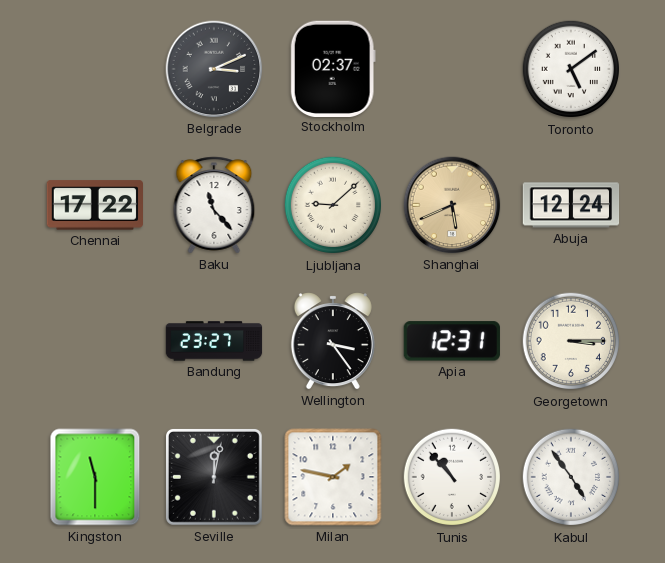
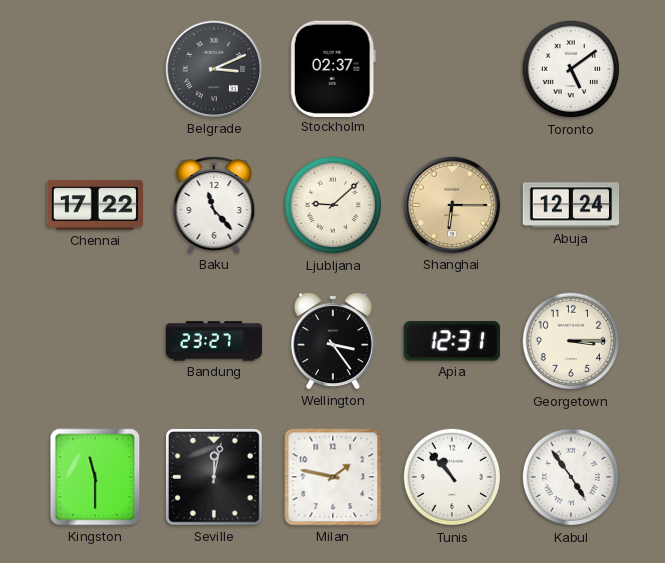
Shanghai: 5:41 -> 6:15
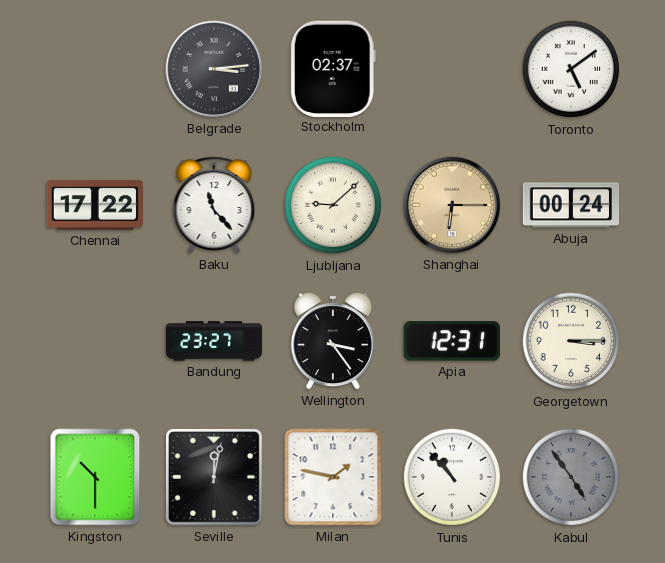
Belgrade: 3:11 -> 3:14
Abuja: 12:24 -> 00:24
Kingston: 11:30 -> 10:30
Kabul dial: white -> grey
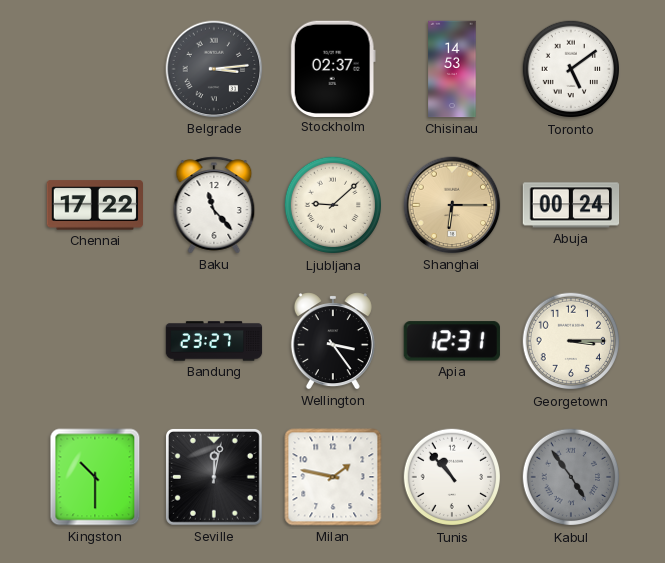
Chisinau: none -> 14:53
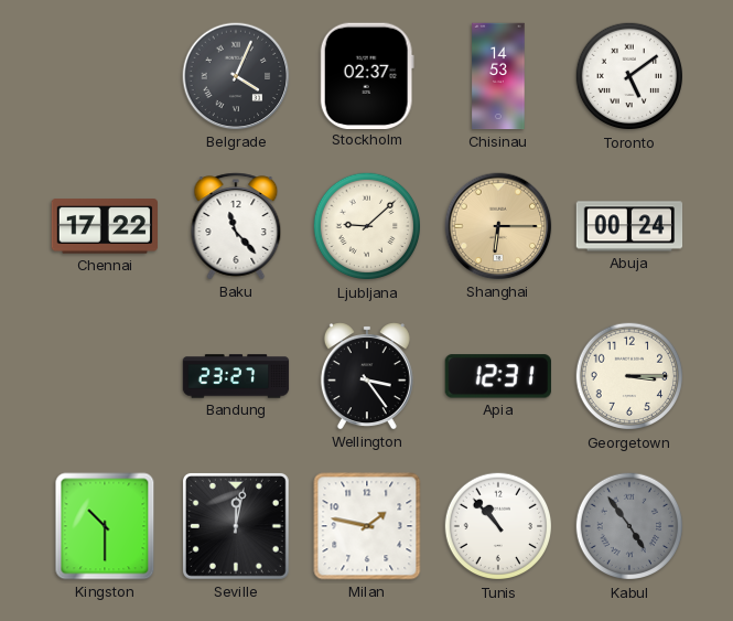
Belgrade: 3:14 -> 4:04
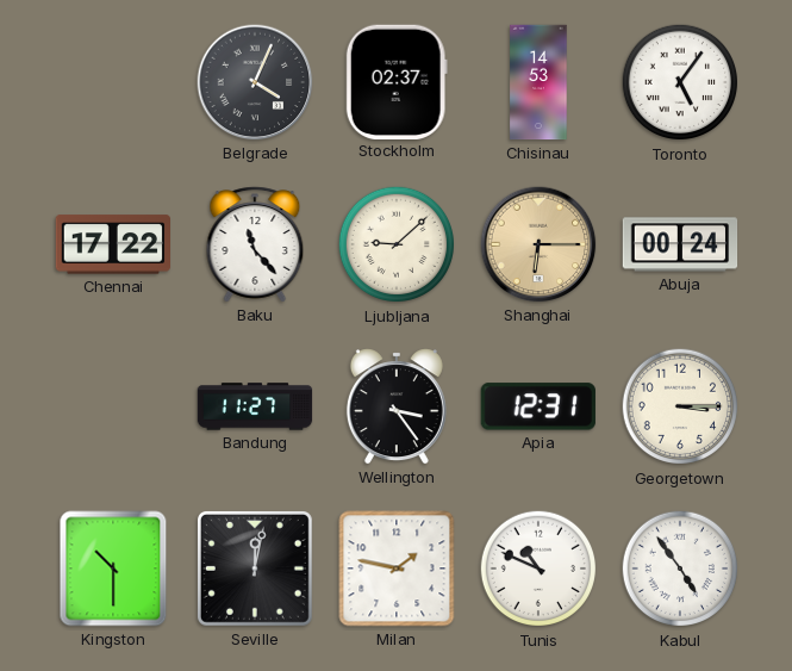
Toronto: 5:09 -> 5:06
Bandung: 23:27 -> 11:27
Tunis: 10:53 -> 10:49
Kabul dial: grey -> white
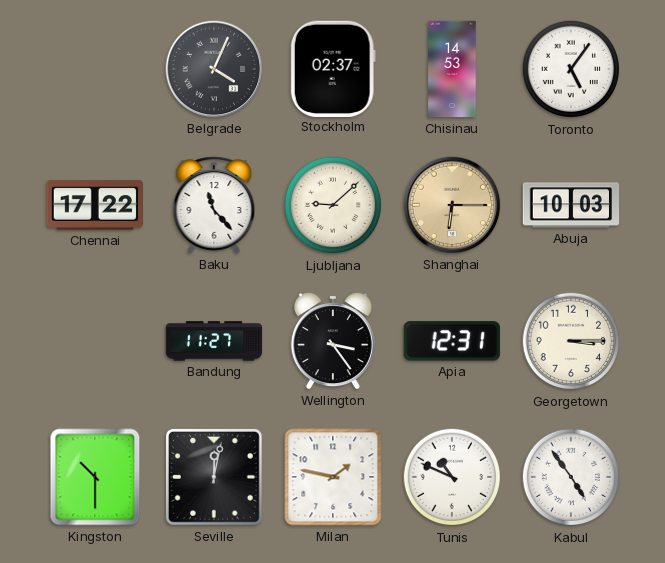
Abuja: 00:24 -> 10:03
